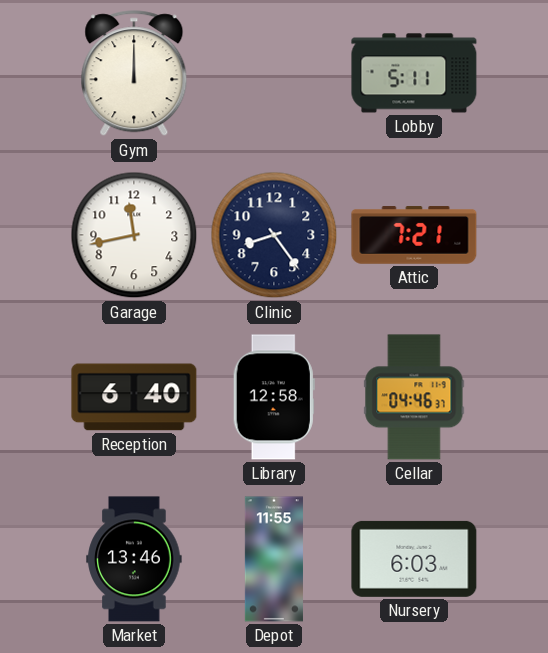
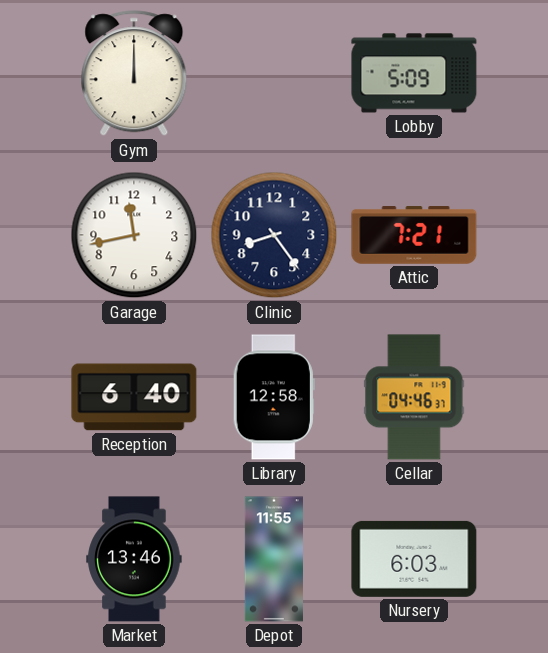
Lobby: 5:11 -> 5:09
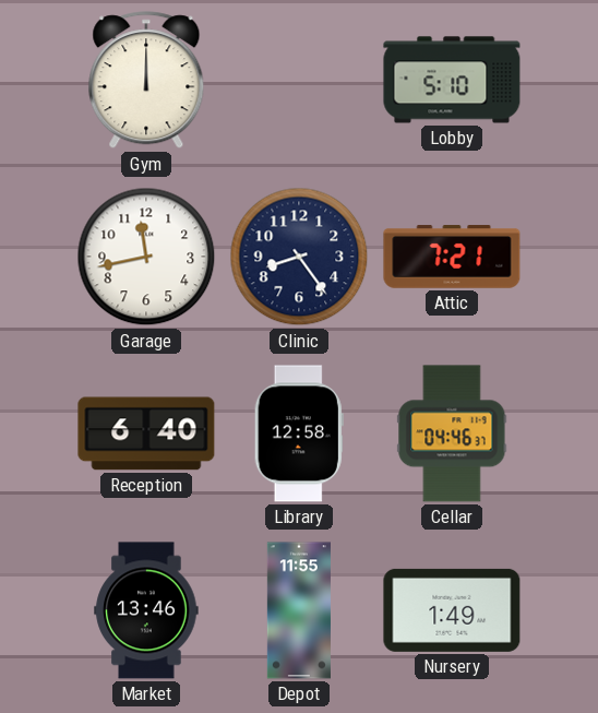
Lobby: 5:09 -> 5:10
Nursery: 6:03 -> 1:49
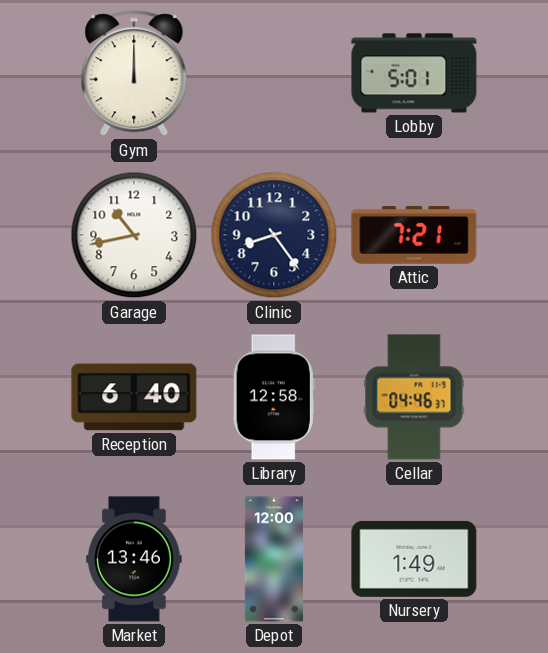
Lobby: 5:10 -> 5:01
Garage: 11:43 -> 10:43
Depot: 11:55 -> 12:00
